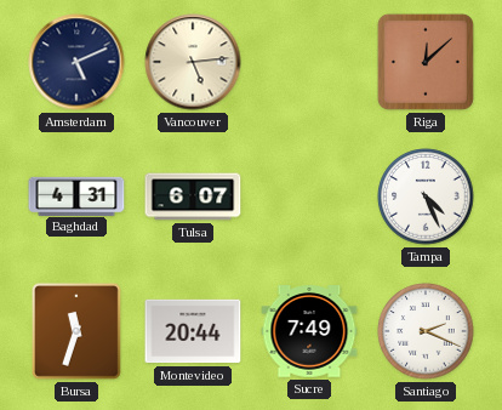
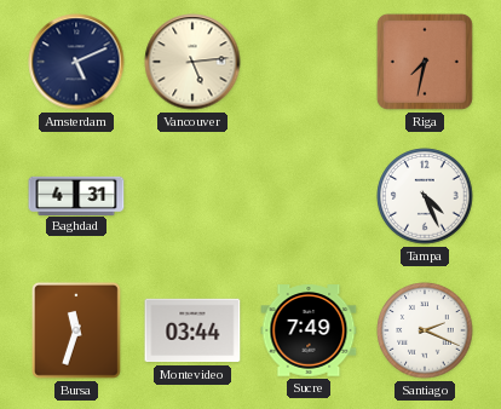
Riga: 12:08 -> 7:32
Tulsa: 6:07 -> none
Montevideo: 20:44 -> 03:44
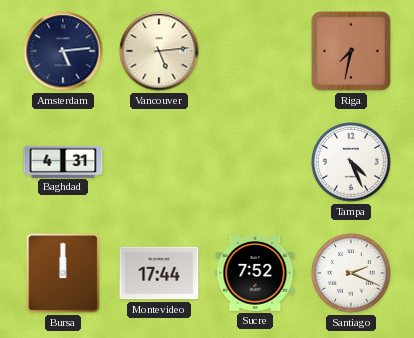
Amsterdam: 5:11 -> 5:14
Bursa: 11:33 -> 12:00
Montevideo: 03:44 -> 17:44
Sucre: 7:49 -> 7:52
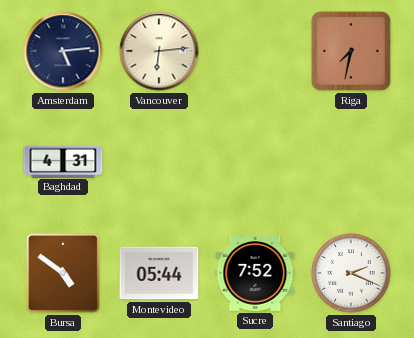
Vancouver: 5:14 -> 6:14
Tampa: 4:26 -> none
Bursa: 12:00 -> 4:51
Montevideo: 17:44 -> 05:44
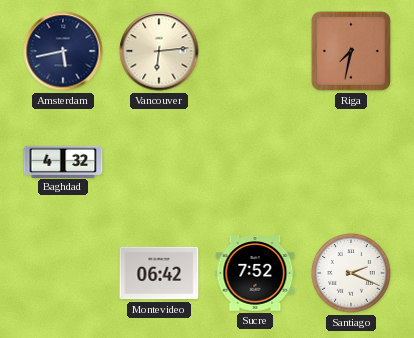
Amsterdam: 5:14 -> 5:43
Baghdad: 4:31 -> 4:32
Bursa: 4:51 -> none
Montevideo: 05:44 -> 06:42
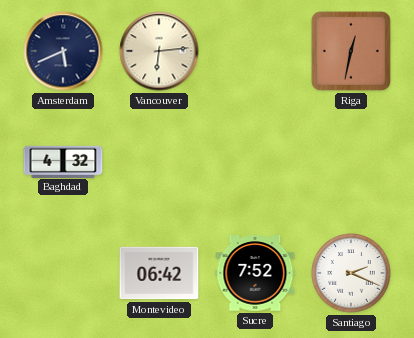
Amsterdam: 5:43 -> 5:41
Riga: 7:32 -> 12:32
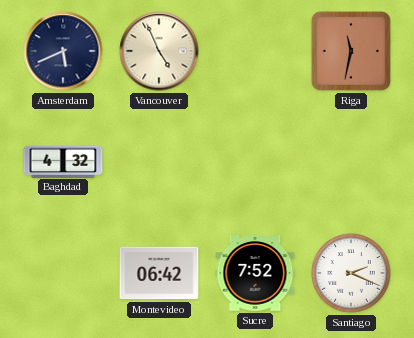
Vancouver: 6:14 -> 4:56
Riga: 12:32 -> 11:32
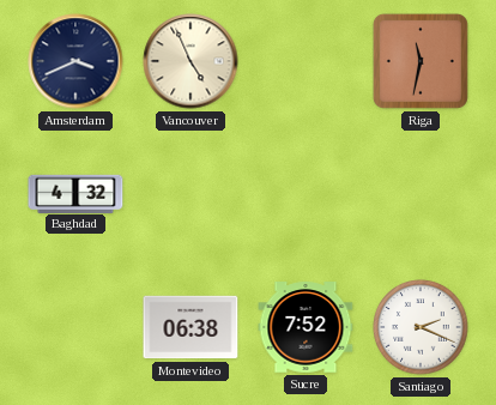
Amsterdam: 5:41 -> 3:41
Montevideo: 06:42 -> 06:38
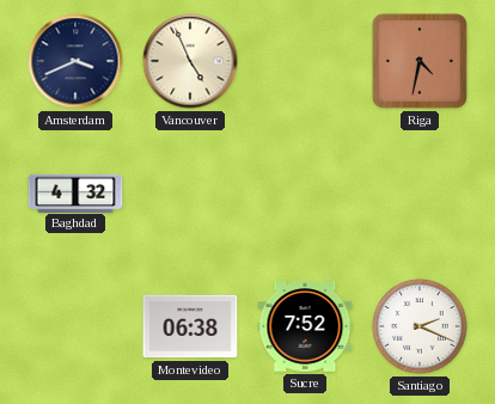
Riga: 11:32 -> 4:32
